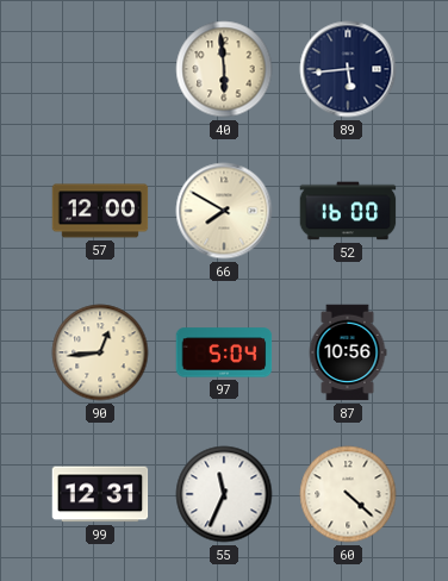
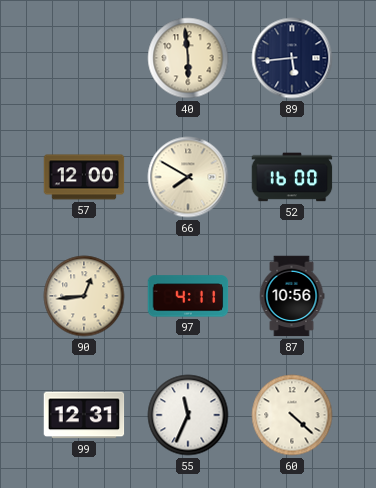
97: 5:04 -> 4:11
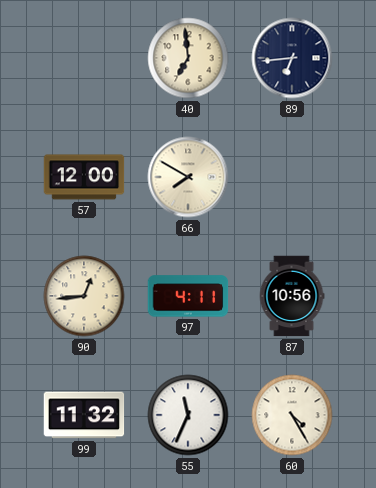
40: 5:59 -> 6:59
89: 5:44 -> 6:44
52: 16:00 -> none
99: 12:31 -> 11:32
60: 4:22 -> 4:25
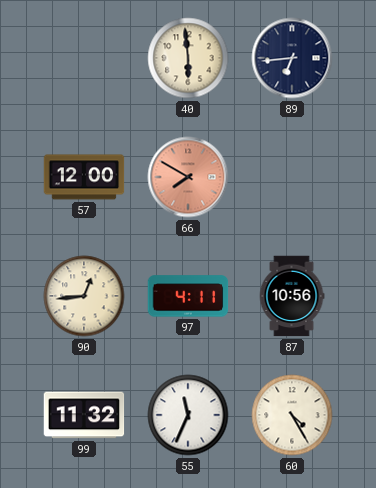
40: 6:59 -> 5:59
66 dial: cream -> salmon
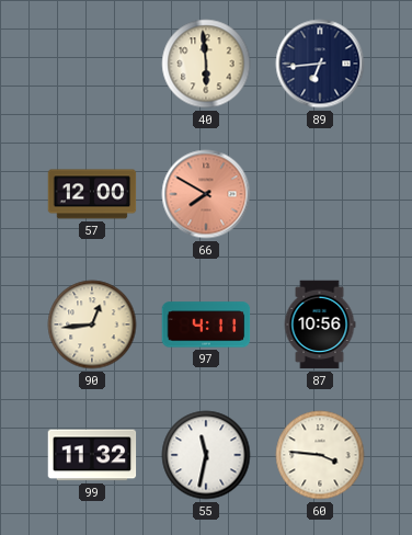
55: 11:34 -> 11:32
60: 4:25 -> 3:46
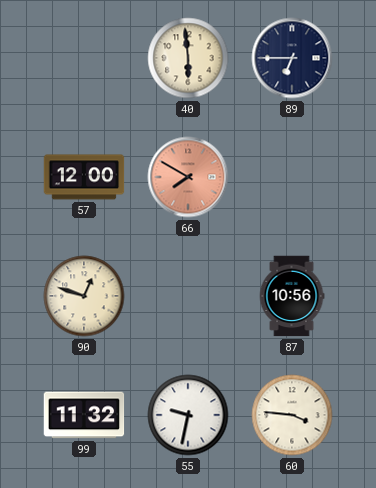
89: 6:44 -> 6:45
90: 12:44 -> 12:48
97: 4:11 -> none
55: 11:32 -> 9:32
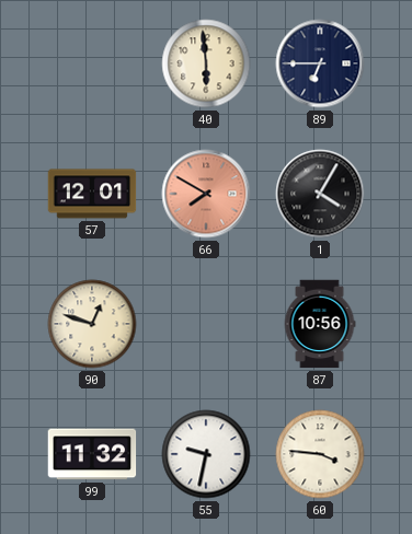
57: 12:00 -> 12:01
1: none -> 4:05
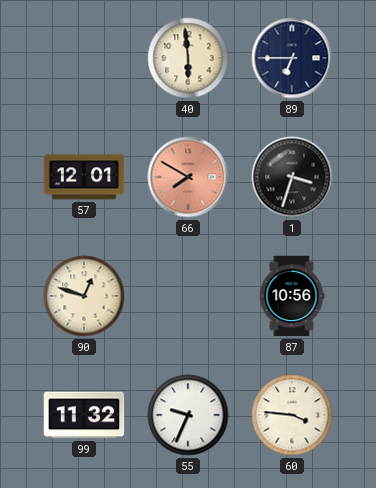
1: 4:05 -> 3:33
55: 9:32 -> 9:34
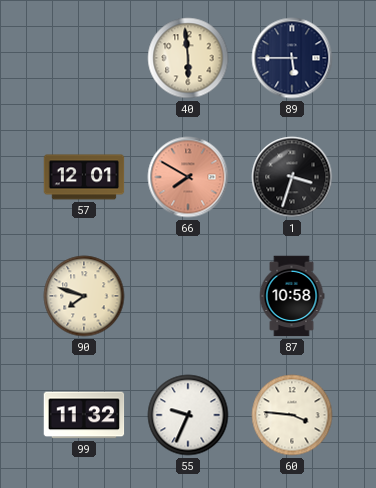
89: 6:45 -> 5:45
90: 12:48 -> 7:48
87: 10:56 -> 10:58
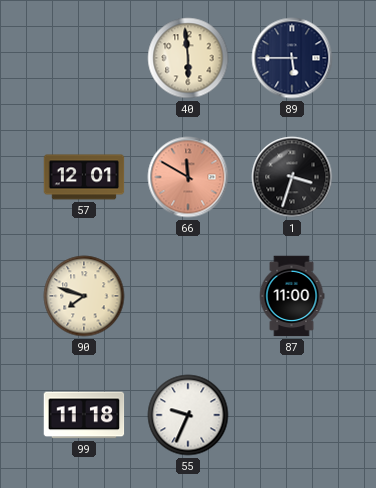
66: 7:50 -> 11:50
87: 10:58 -> 11:00
99: 11:32 -> 11:18
60: 3:46 -> none
